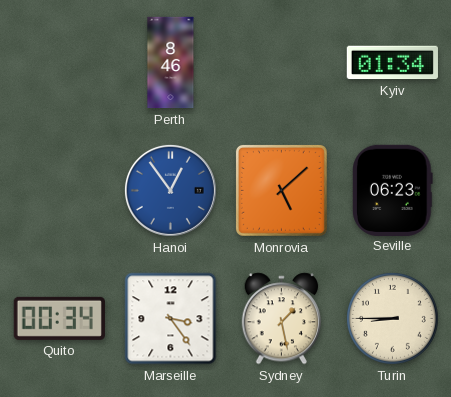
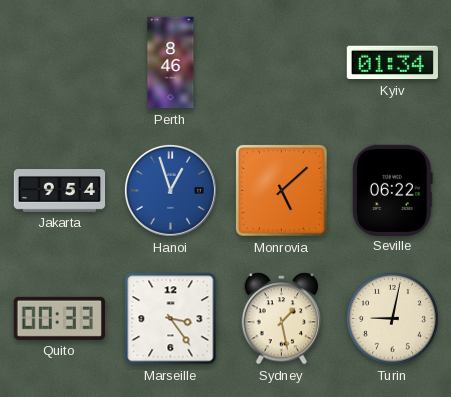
Jakarta: none -> 9:54
Hanoi: 12:54 -> 12:57
Seville: 06:23 -> 06:22
Quito: 00:34 -> 00:33
Turin: 8:45 -> 9:02
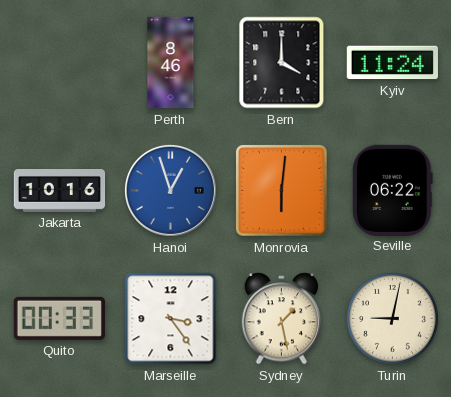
Bern: none -> 4:00
Kyiv: 01:34 -> 11:24
Jakarta: 9:54 -> 10:16
Monrovia: 5:08 -> 6:01
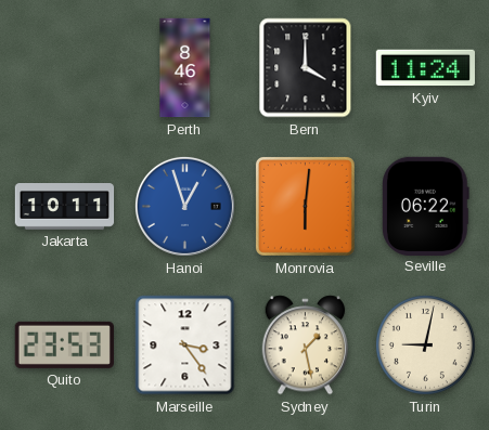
Jakarta: 10:16 -> 10:11
Quito: 00:33 -> 23:53
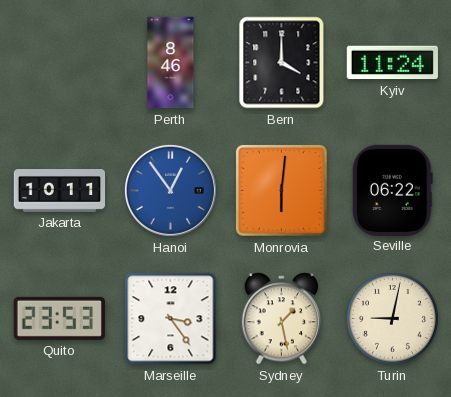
Hanoi: 12:57 -> 12:54
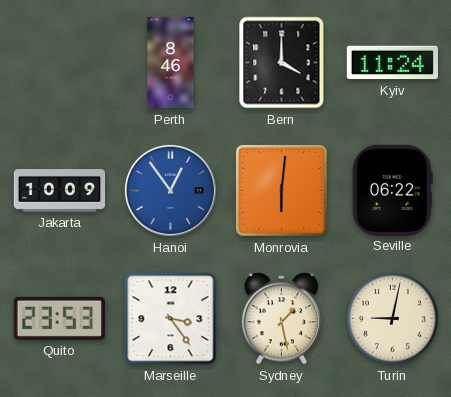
Jakarta: 10:11 -> 10:09
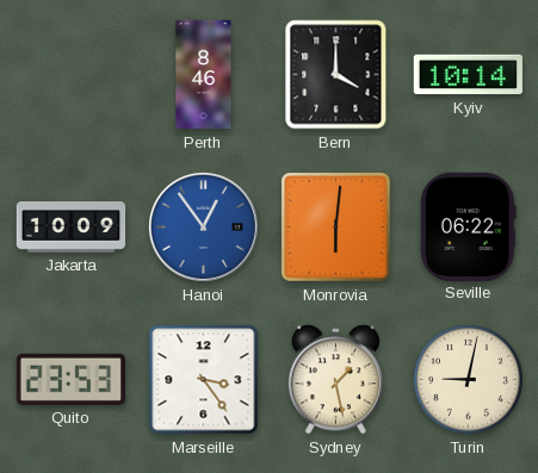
Kyiv: 11:24 -> 10:14
